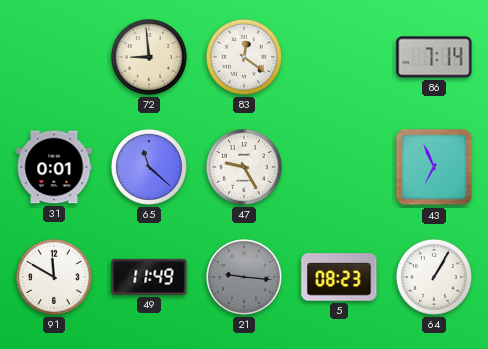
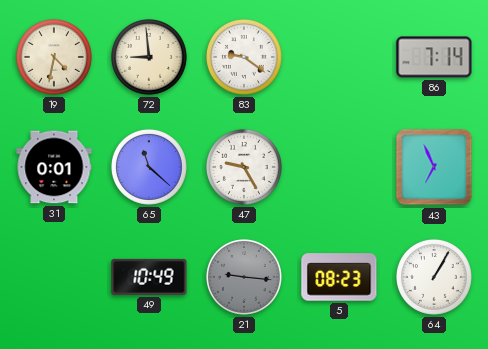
19: none -> 4:32
83: 12:21 -> 9:21
91: 11:50 -> none
49: 11:49 -> 10:49
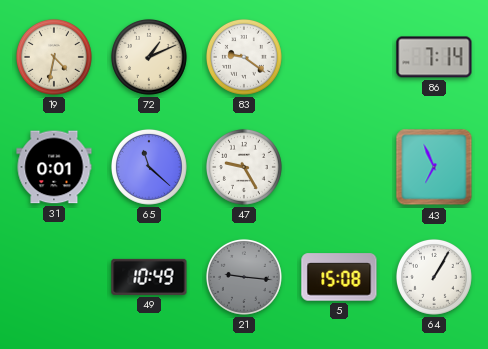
72: 8:59 -> 1:11
5: 08:23 -> 15:08
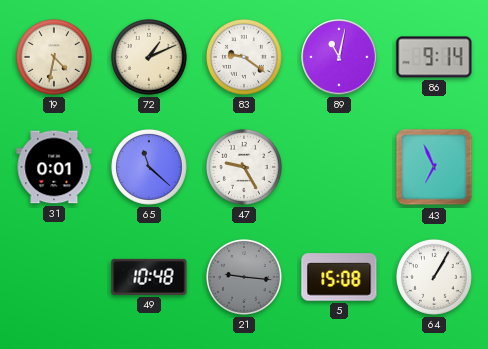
89: none -> 11:02
86: 7:14 -> 9:14
49: 10:49 -> 10:48
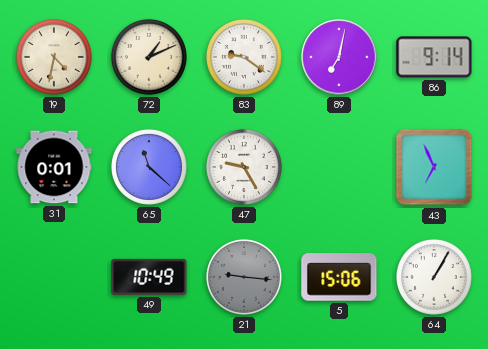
89: 11:02 -> 7:02
49: 10:48 -> 10:49
5: 15:08 -> 15:06
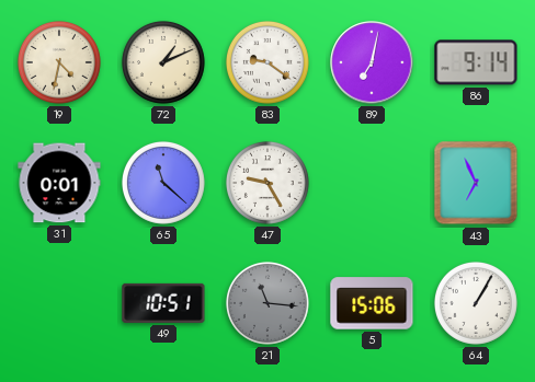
49: 10:49 -> 10:51
21: 9:16 -> 11:16
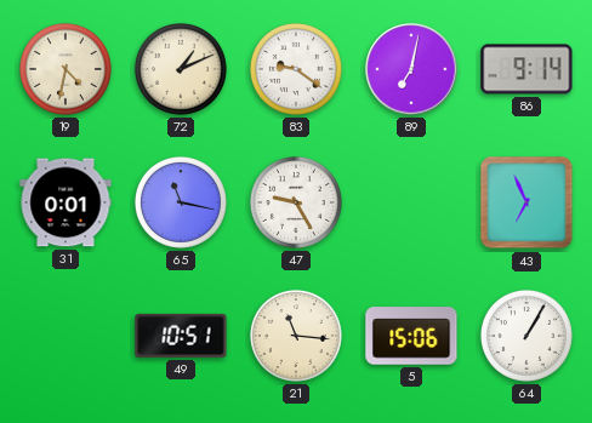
65: 11:22 -> 11:17
21 dial: grey -> cream
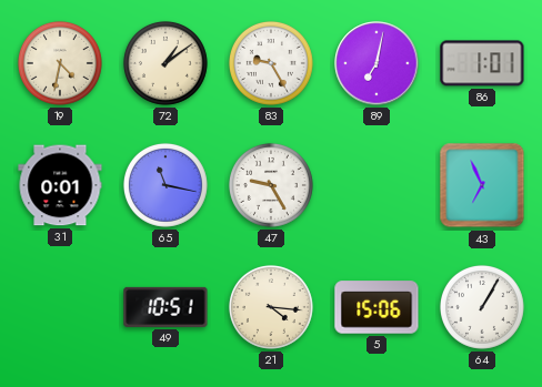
72: 1:11 -> 1:09
83: 9:21 -> 9:25
86: 9:14 -> 1:01
21: 11:16 -> 4:16
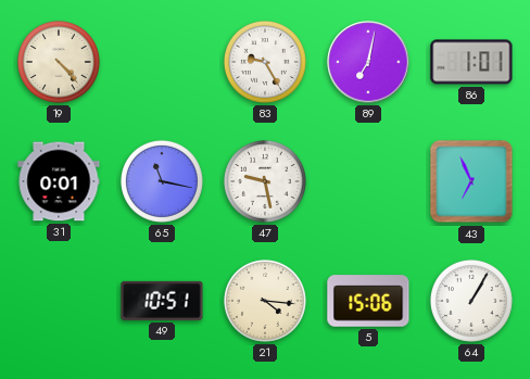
19: 4:32 -> 4:23
72: 1:09 -> none
47: 9:25 -> 9:28
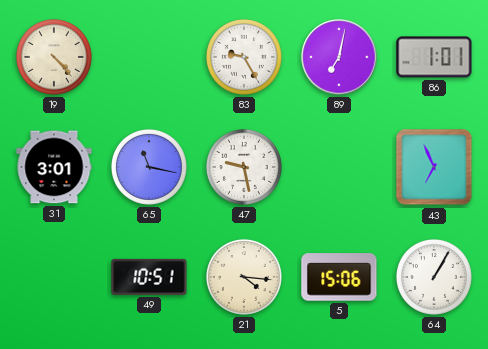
31: 0:01 -> 3:01
